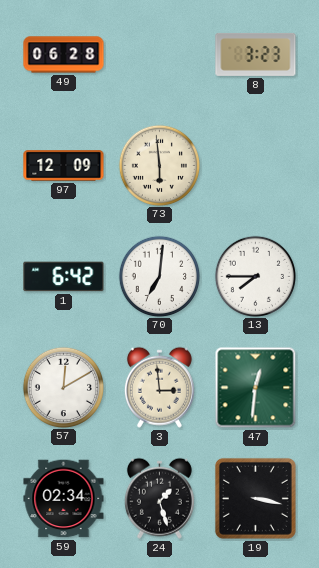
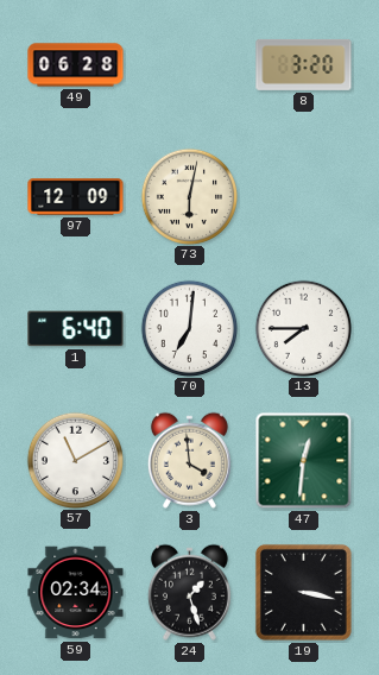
8: 3:23 -> 3:20
73: 5:59 -> 6:02
1: 6:42 -> 6:40
57: 12:10 -> 11:10
3: 2:59 -> 3:59
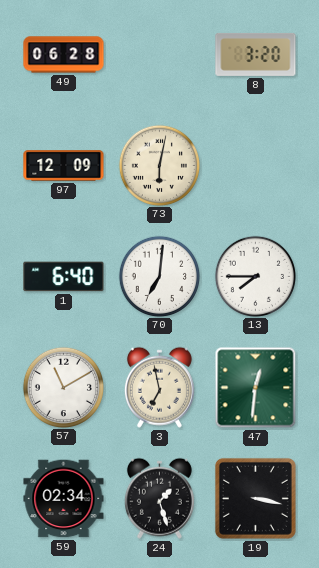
3: 3:59 -> 6:58
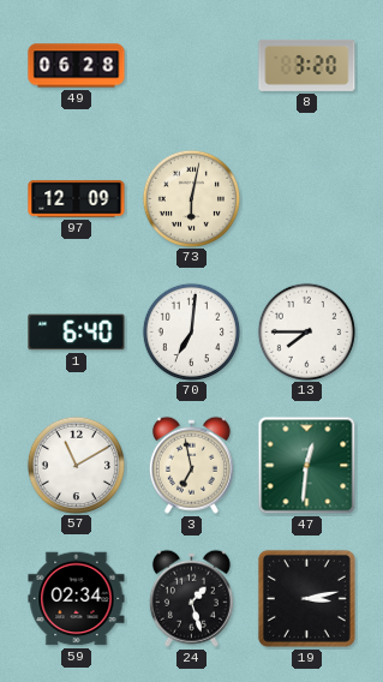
19: 3:17 -> 3:13
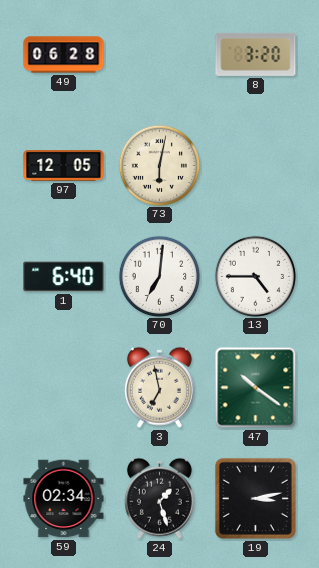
97: 12:09 -> 12:05
13: 7:45 -> 4:45
57: 11:10 -> none
47: 12:31 -> 10:21
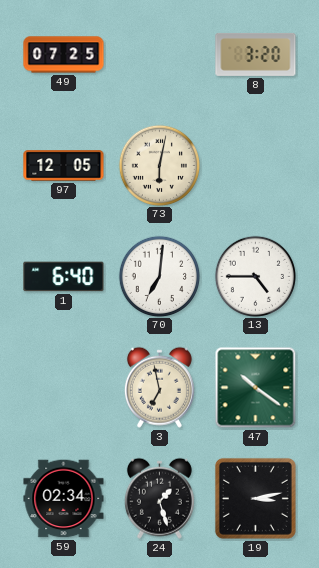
49: 06:28 -> 07:25
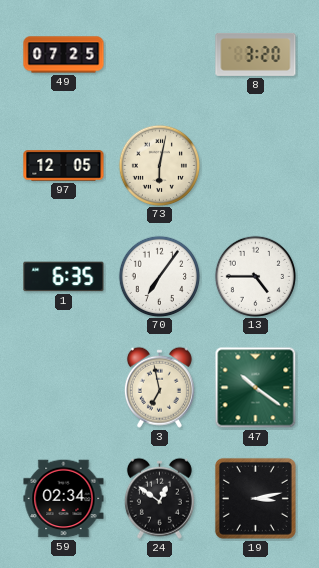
1: 6:40 -> 6:35
70: 7:01 -> 7:06
24: 1:27 -> 12:51
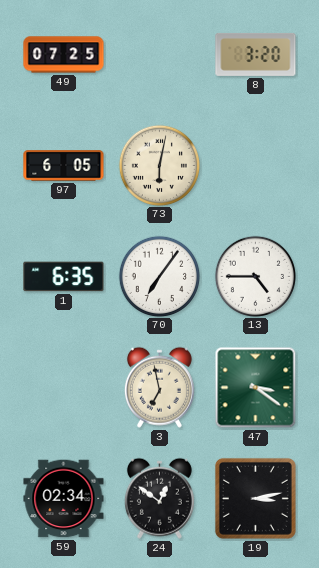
97: 12:05 -> 6:05
47: 10:21 -> 3:21
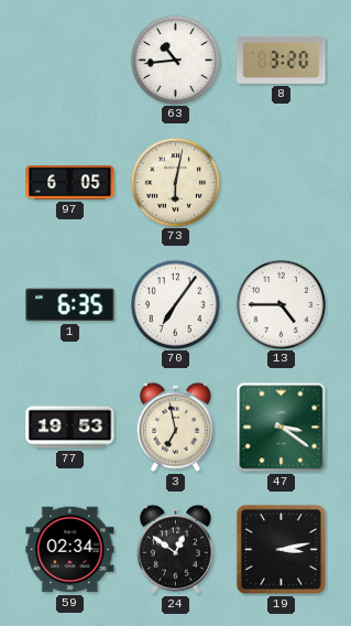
49: 07:25 -> none
63: none -> 10:44
77: none -> 19:53
